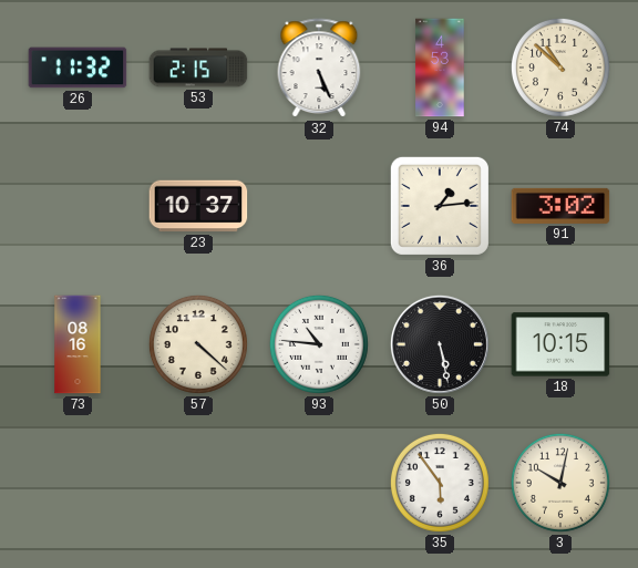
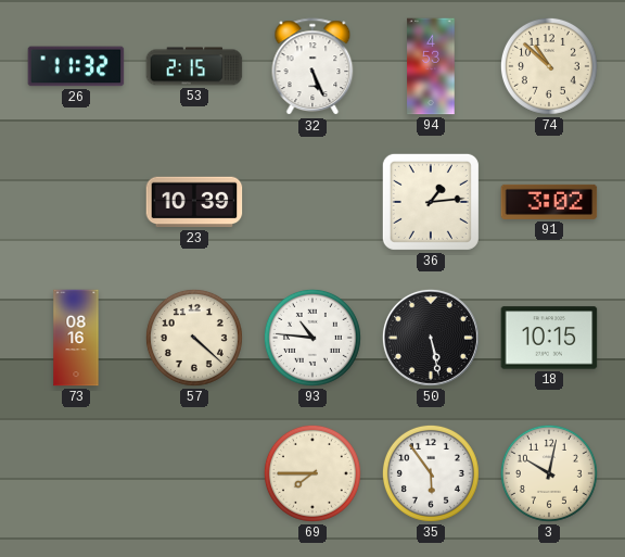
23: 10:37 -> 10:39
69: none -> 7:45
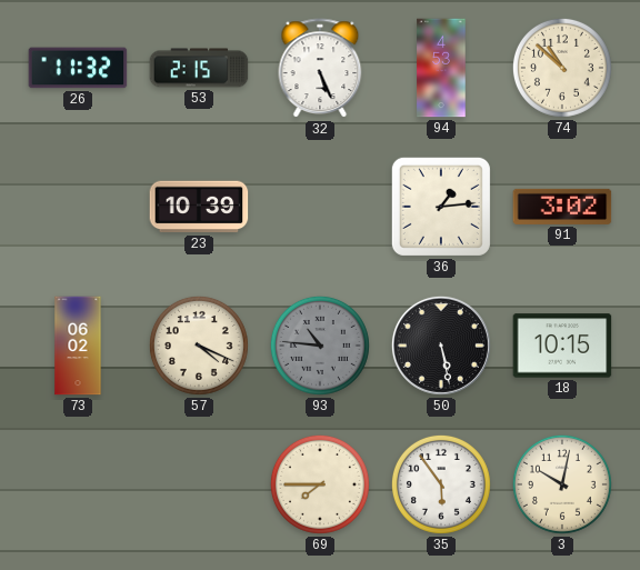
73: 08:16 -> 06:02
57: 4:22 -> 4:19
93 dial: white -> grey
